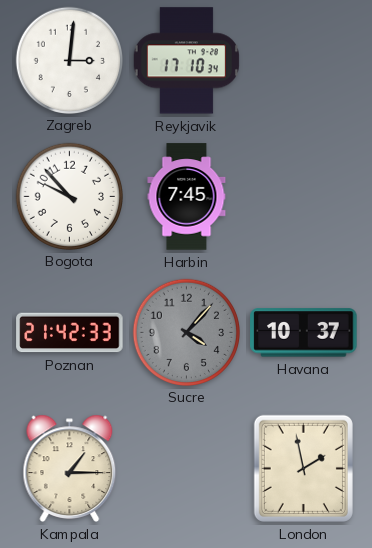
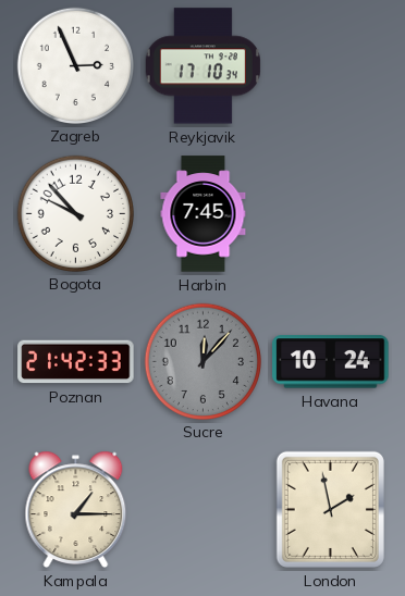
Zagreb: 3:01 -> 2:56
Sucre: 4:07 -> 12:07
Havana: 10:37 -> 10:24
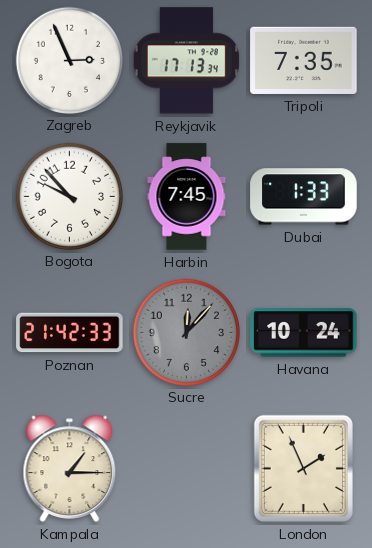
Reykjavik: 17:10 -> 17:13
Tripoli: none -> 7:35
Dubai: none -> 1:33
London: 1:58 -> 1:56
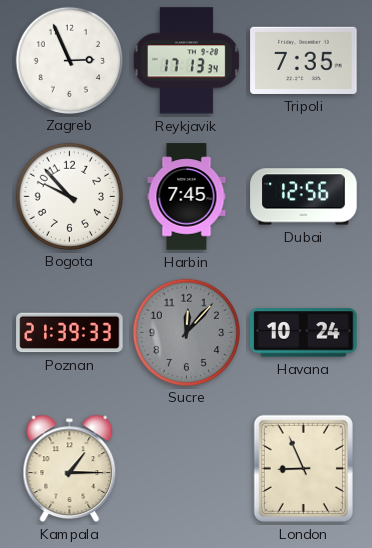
Dubai: 1:33 -> 12:56
Poznan: 21:42 -> 21:39
London: 1:56 -> 8:56
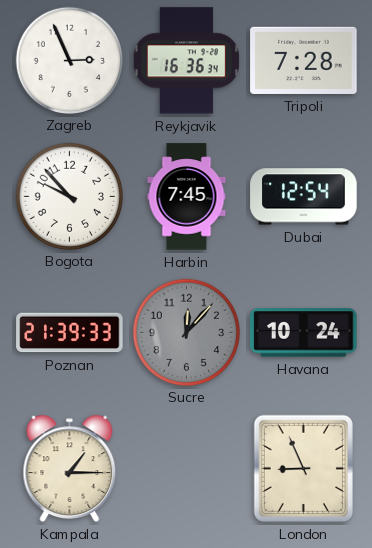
Reykjavik: 17:13 -> 16:36
Tripoli: 7:35 -> 7:28
Dubai: 12:56 -> 12:54
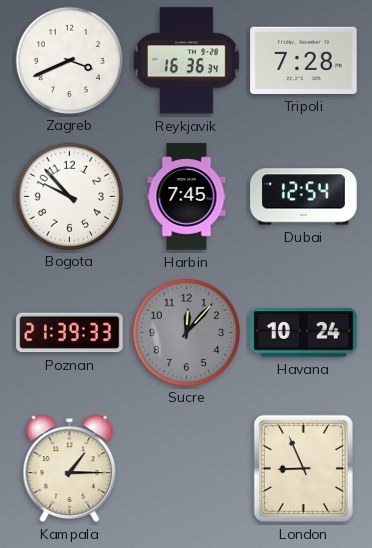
Zagreb: 2:56 -> 3:41
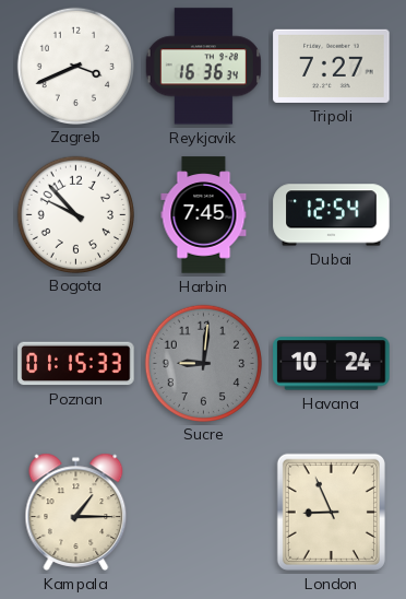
Tripoli: 7:28 -> 7:27
Poznan: 21:39 -> 01:15
Sucre: 12:07 -> 9:01
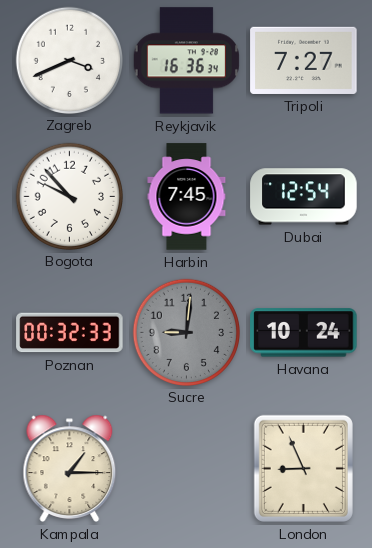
Poznan: 01:15 -> 00:32
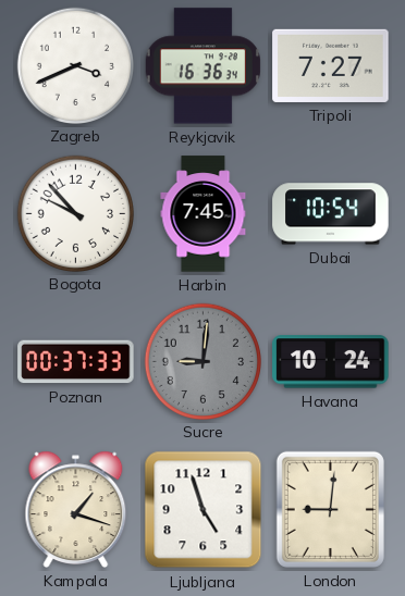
Dubai: 12:54 -> 10:54
Poznan: 00:32 -> 00:37
Kampala: 1:15 -> 1:18
Ljubljana: none -> 4:57
London: 8:56 -> 9:01
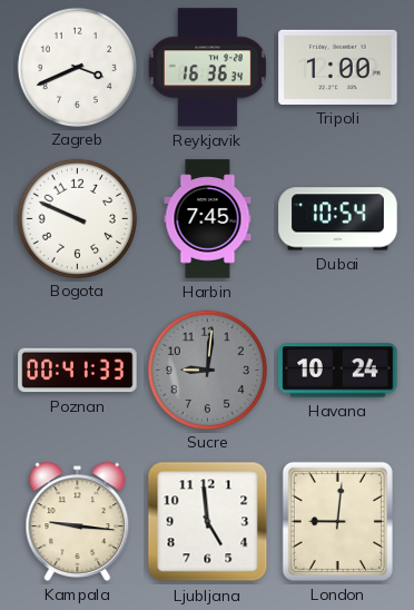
Tripoli: 7:27 -> 1:00
Bogota: 9:53 -> 9:49
Poznan: 00:37 -> 00:41
Kampala: 1:18 -> 9:16
Ljubljana: 4:57 -> 4:59
